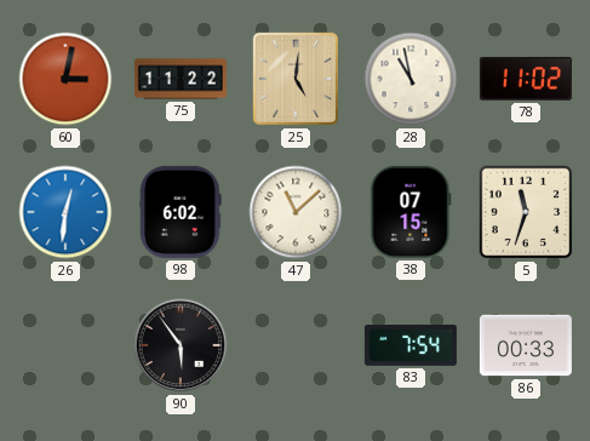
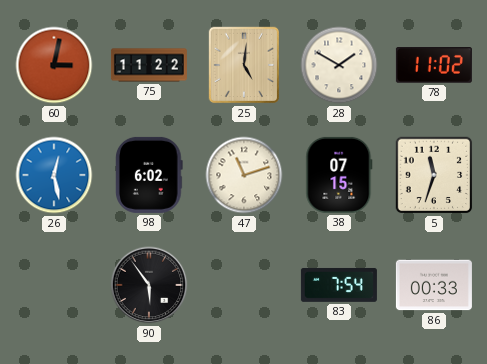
28: 10:58 -> 1:50
26: 12:31 -> 12:28
47: 11:08 -> 11:12
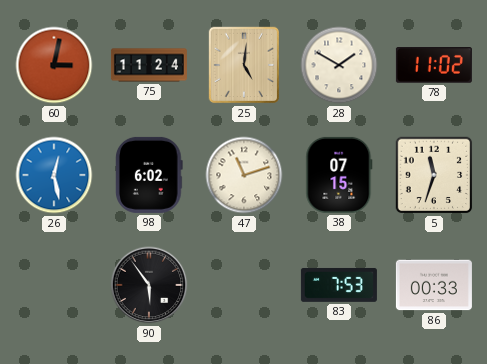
75: 11:22 -> 11:24
83: 7:54 -> 7:53
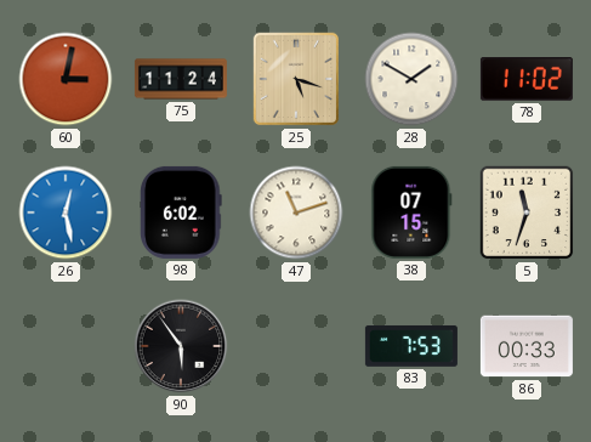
25: 5:01 -> 5:18
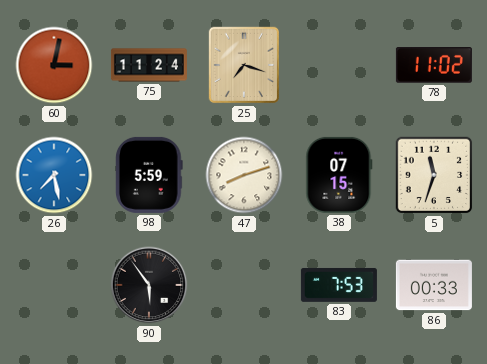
25: 5:18 -> 7:18
28: 1:50 -> none
26: 12:28 -> 7:28
98: 6:02 -> 5:59
47: 11:12 -> 8:12
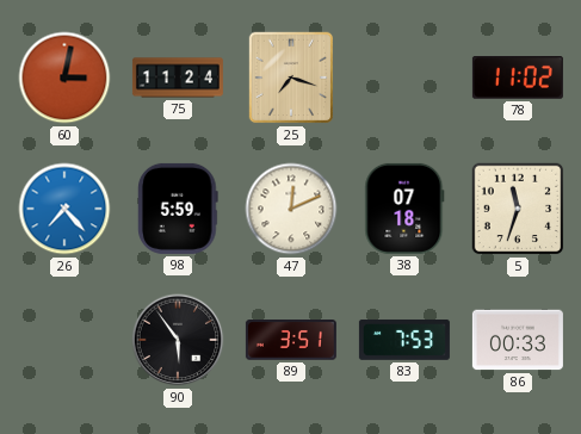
26: 7:28 -> 7:23
47: 8:12 -> 12:11
38: 07:15 -> 07:18
89: none -> 3:51
